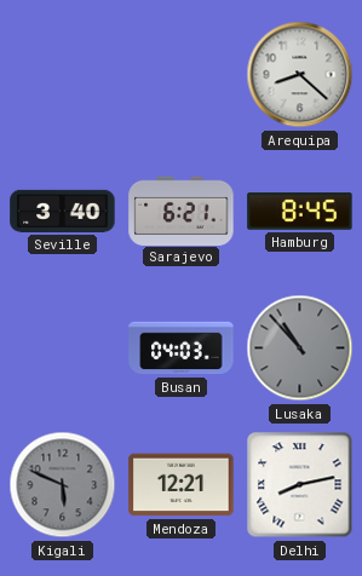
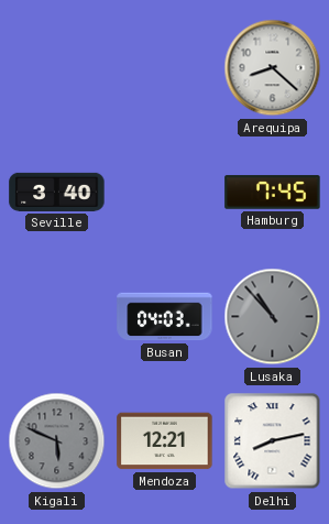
Sarajevo: 6:21 -> none
Hamburg: 8:45 -> 7:45
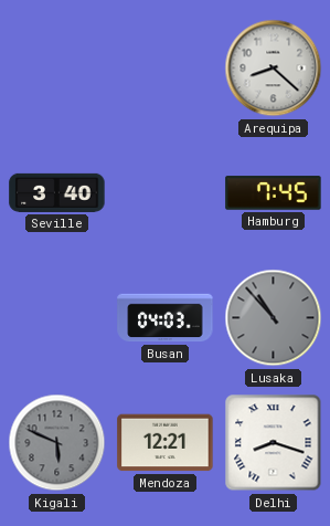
Delhi: 8:13 -> 8:18
